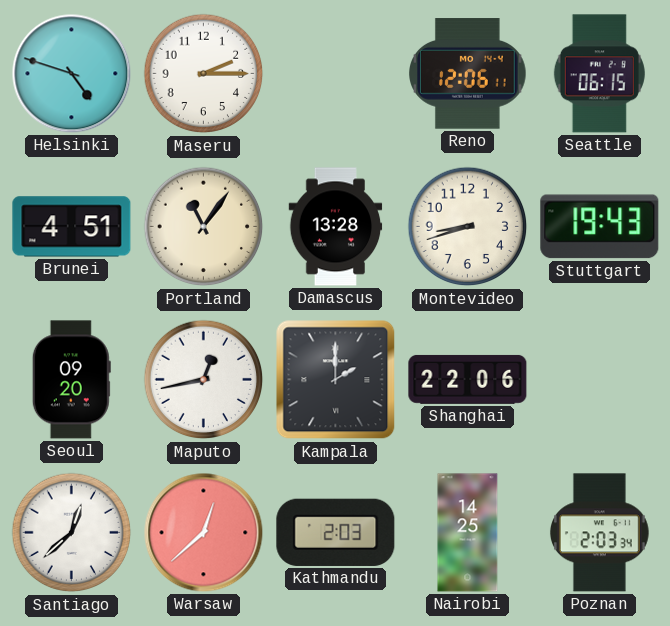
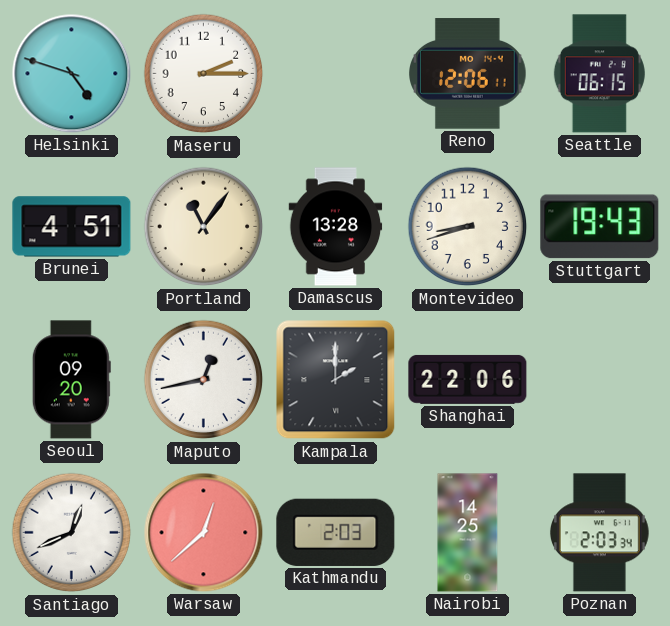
Santiago: 12:38 -> 12:41
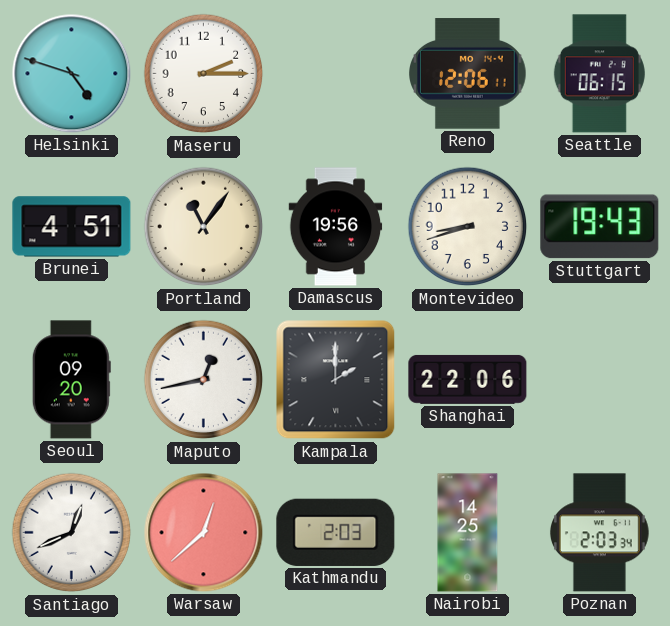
Damascus: 13:28 -> 19:56
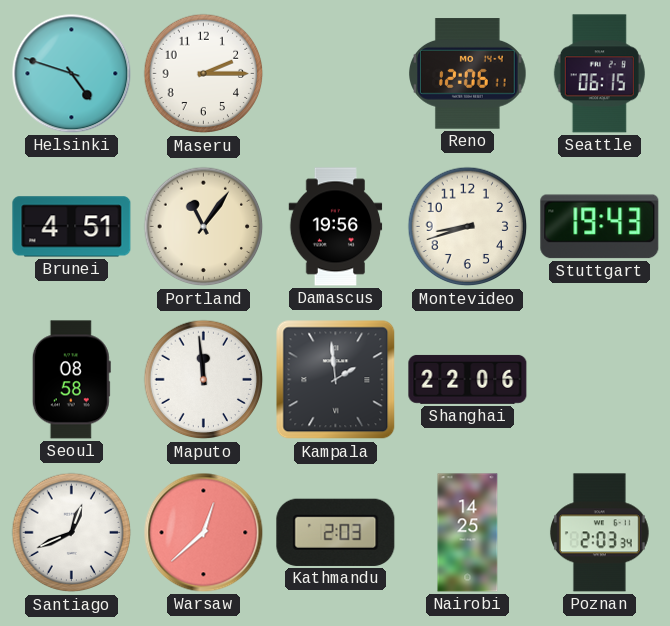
Seoul: 09:20 -> 08:58
Maputo: 12:43 -> 11:59
Kampala: 2:00 -> 1:59
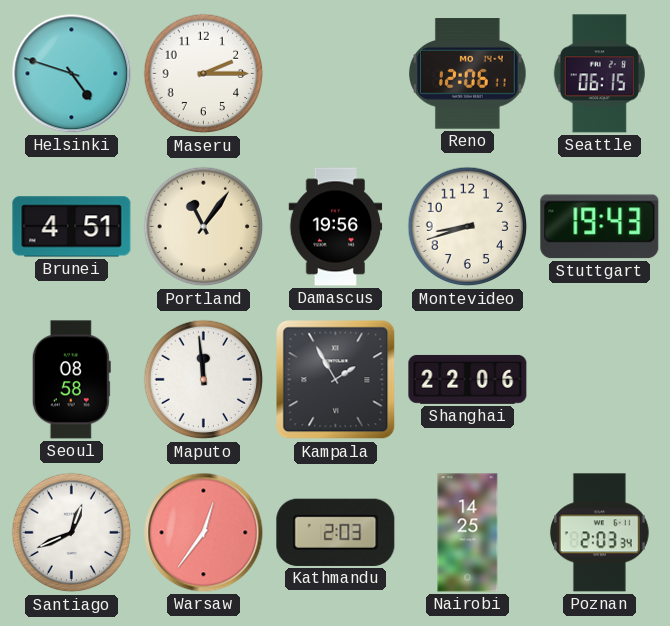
Kampala: 1:59 -> 1:55
Warsaw: 12:38 -> 12:36
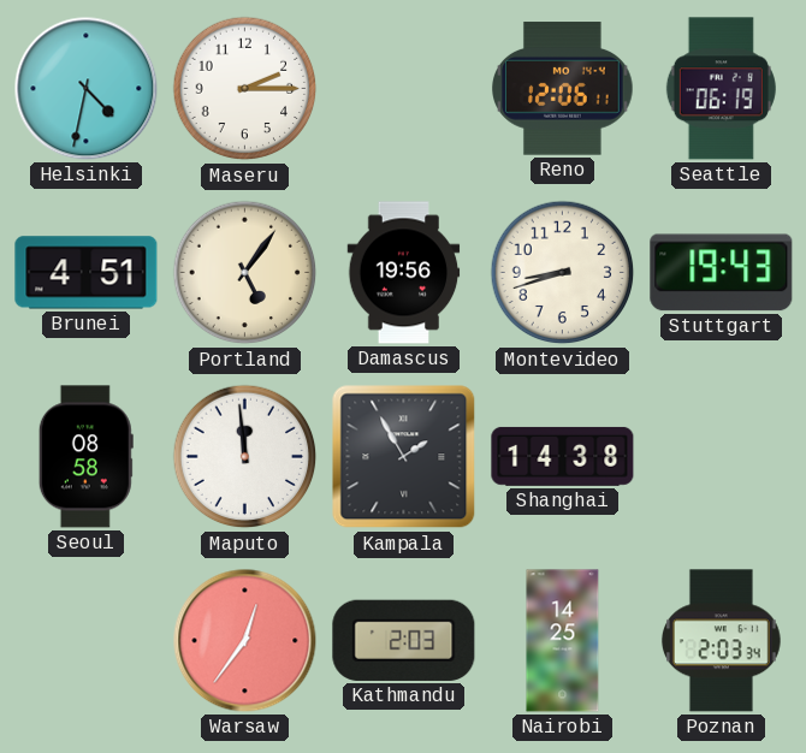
Helsinki: 4:48 -> 4:32
Seattle: 06:15 -> 06:19
Portland: 11:06 -> 5:06
Shanghai: 22:06 -> 14:38
Santiago: 12:41 -> none
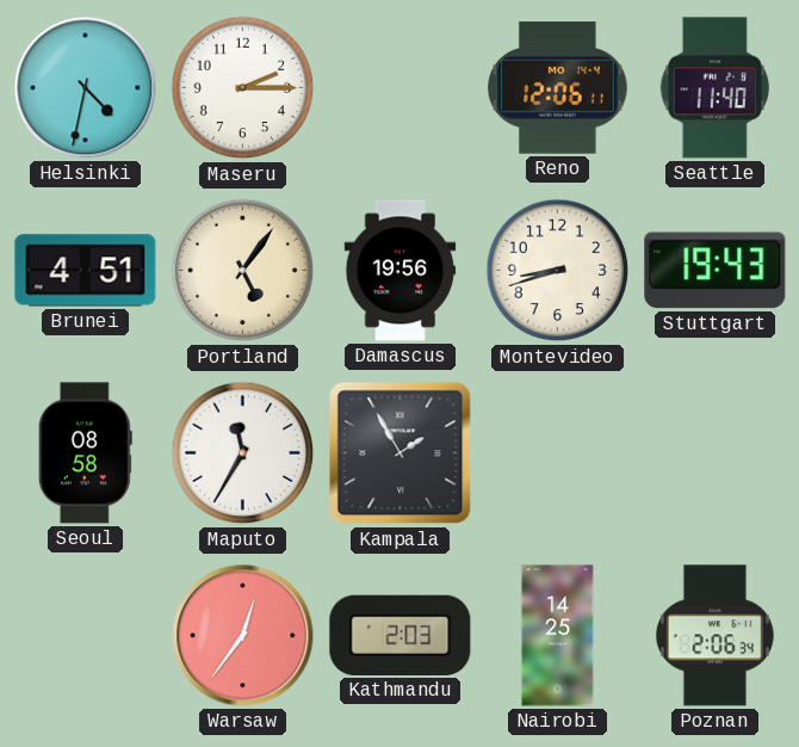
Seattle: 06:19 -> 11:40
Maputo: 11:59 -> 11:35
Shanghai: 14:38 -> none
Poznan: 2:03 -> 2:06
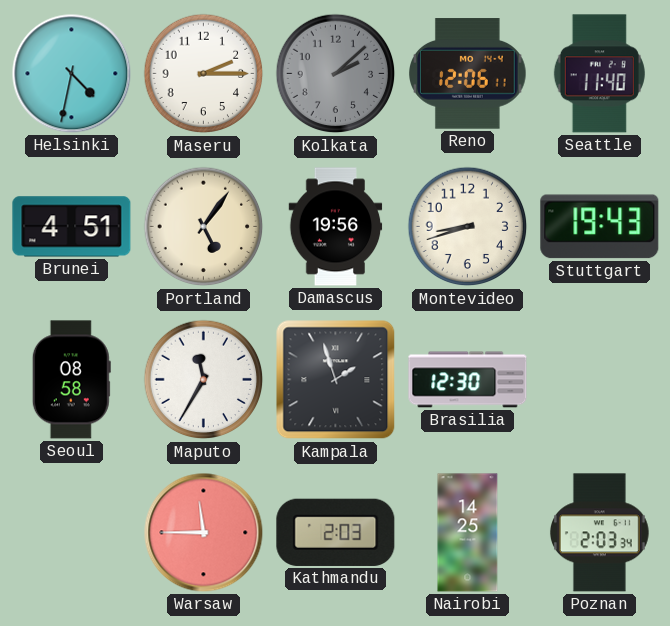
Kolkata: none -> 2:08
Kampala: 1:55 -> 1:57
Brasilia: none -> 12:30
Warsaw: 12:36 -> 11:45
Poznan: 2:06 -> 2:03
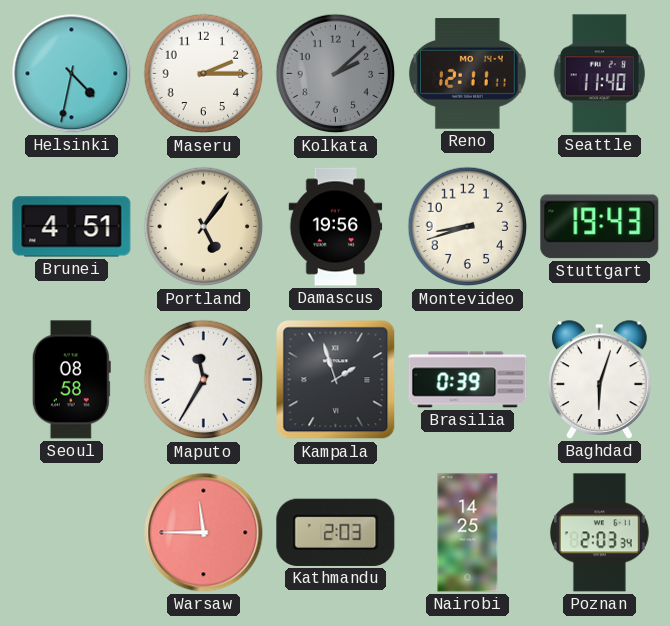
Reno: 12:06 -> 12:11
Brasilia: 12:30 -> 0:39
Baghdad: none -> 6:03
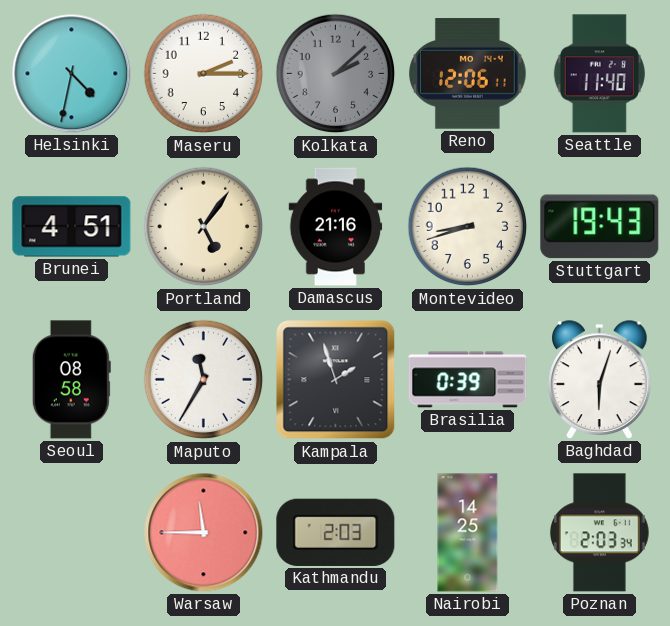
Reno: 12:11 -> 12:06
Damascus: 19:56 -> 21:16
